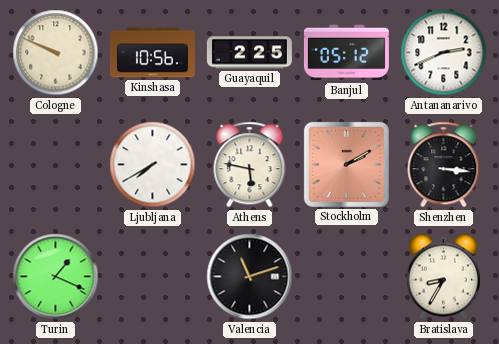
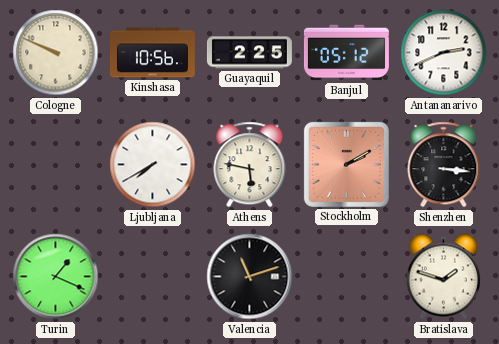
Bratislava: 8:35 -> 1:48
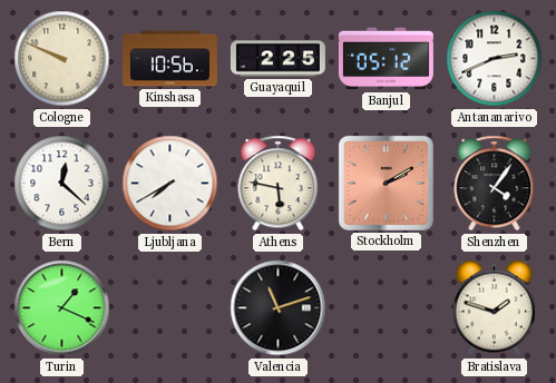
Bern: none -> 12:22
Shenzhen: 3:16 -> 4:06
